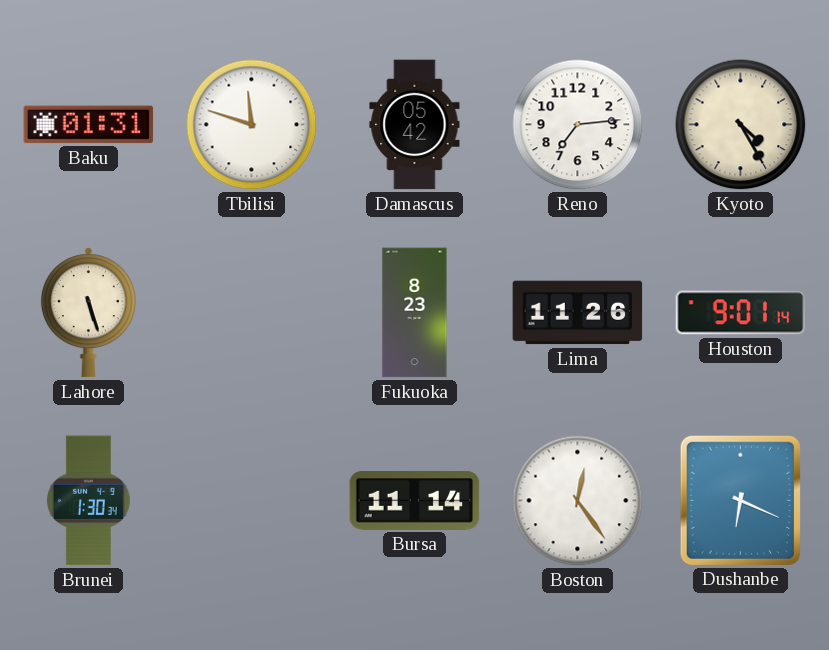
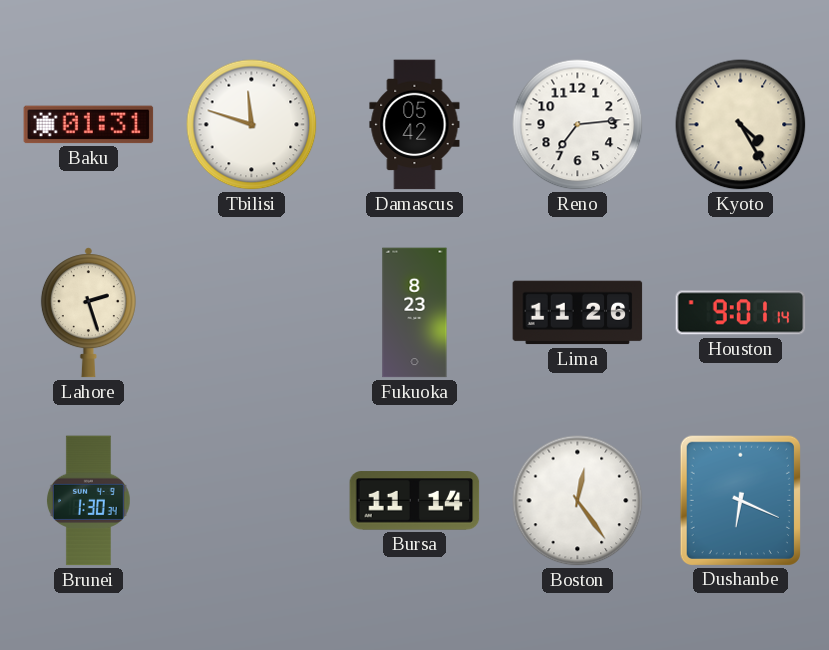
Lahore: 5:27 -> 2:27
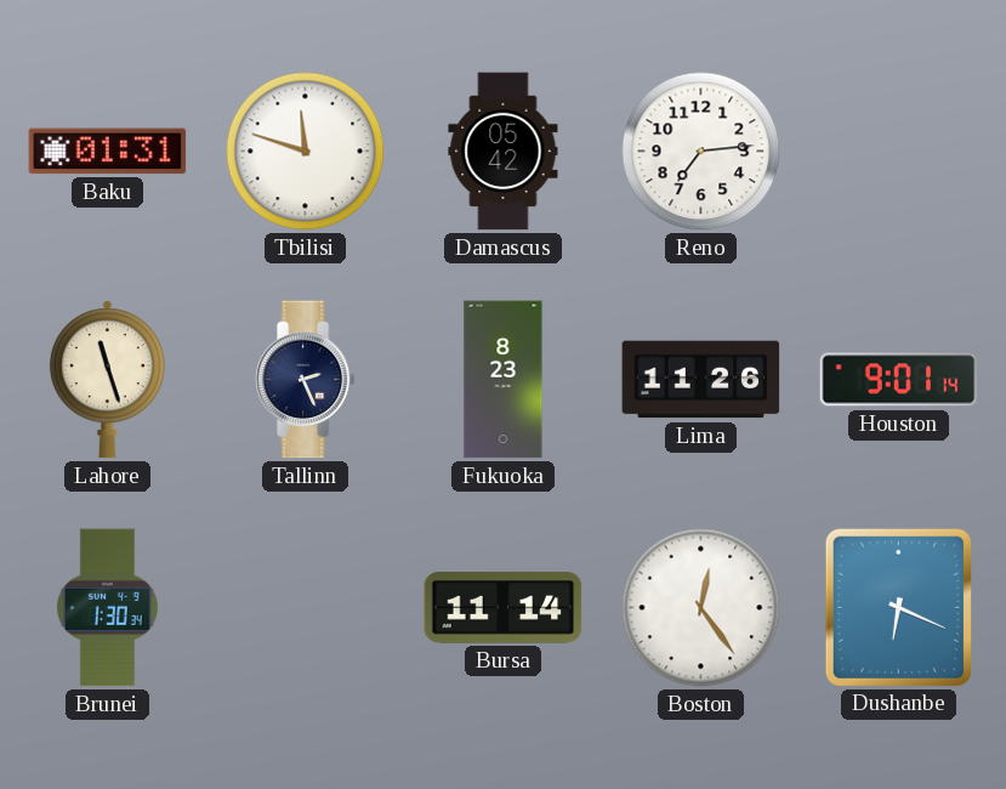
Kyoto: 4:25 -> none
Lahore: 2:27 -> 11:27
Tallinn: none -> 2:26
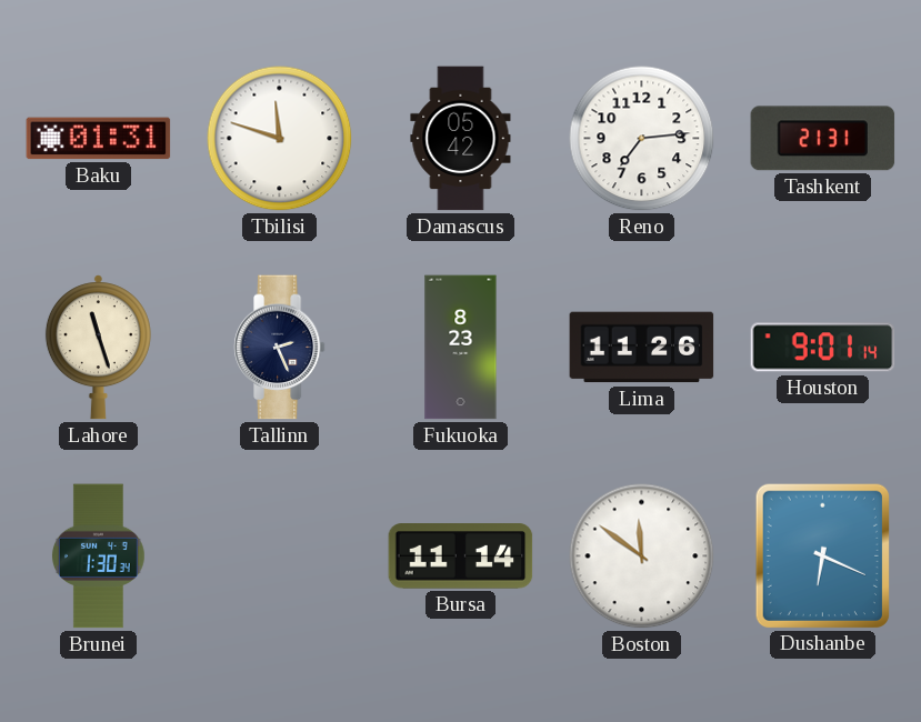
Tashkent: none -> 21:31
Boston: 12:24 -> 11:51
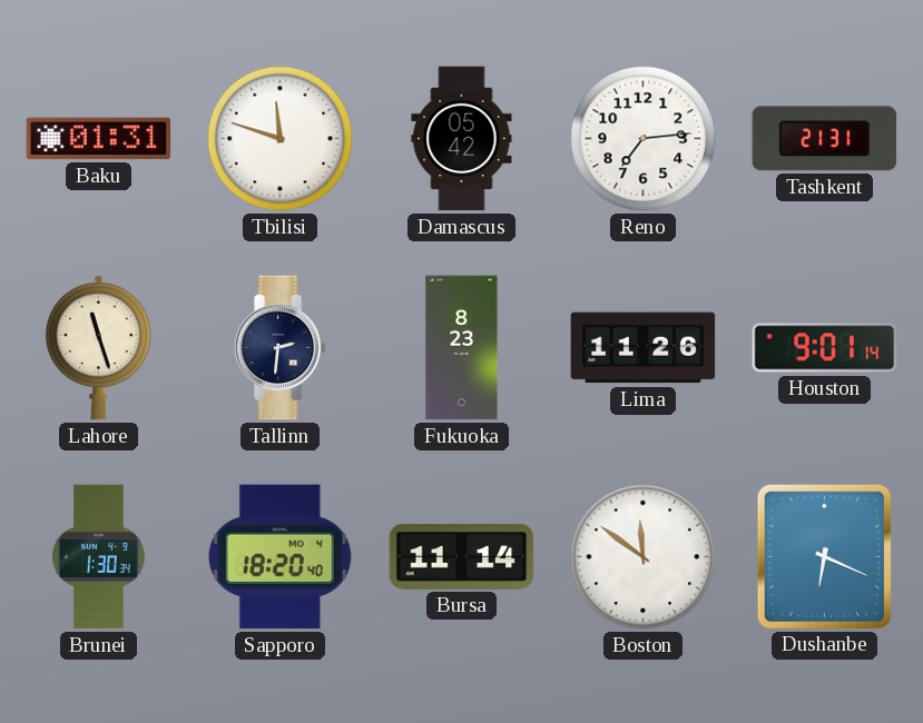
Tallinn: 2:26 -> 2:31
Sapporo: none -> 18:20
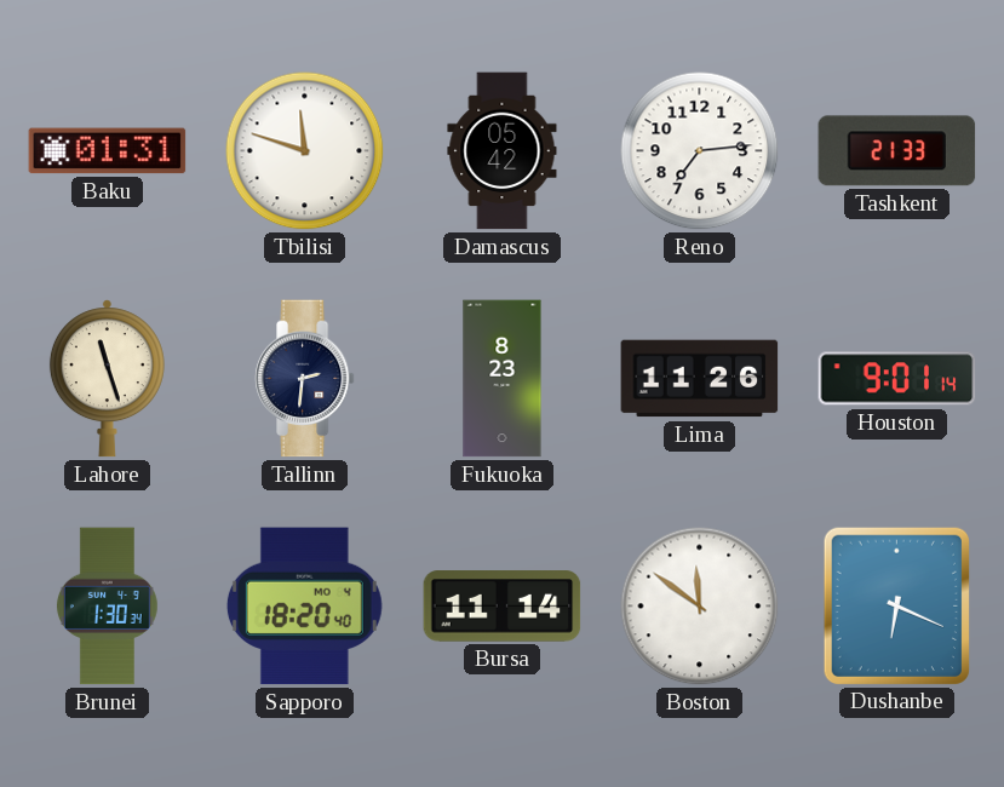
Tashkent: 21:31 -> 21:33
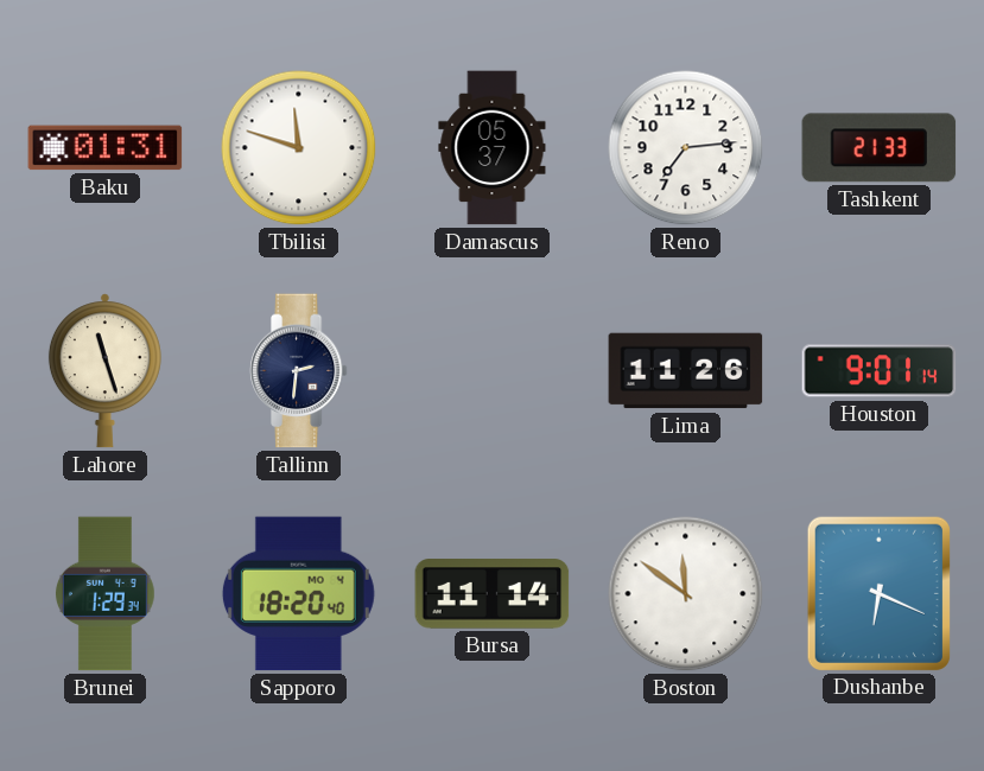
Damascus: 05:42 -> 05:37
Fukuoka: 8:23 -> none
Brunei: 1:30 -> 1:29
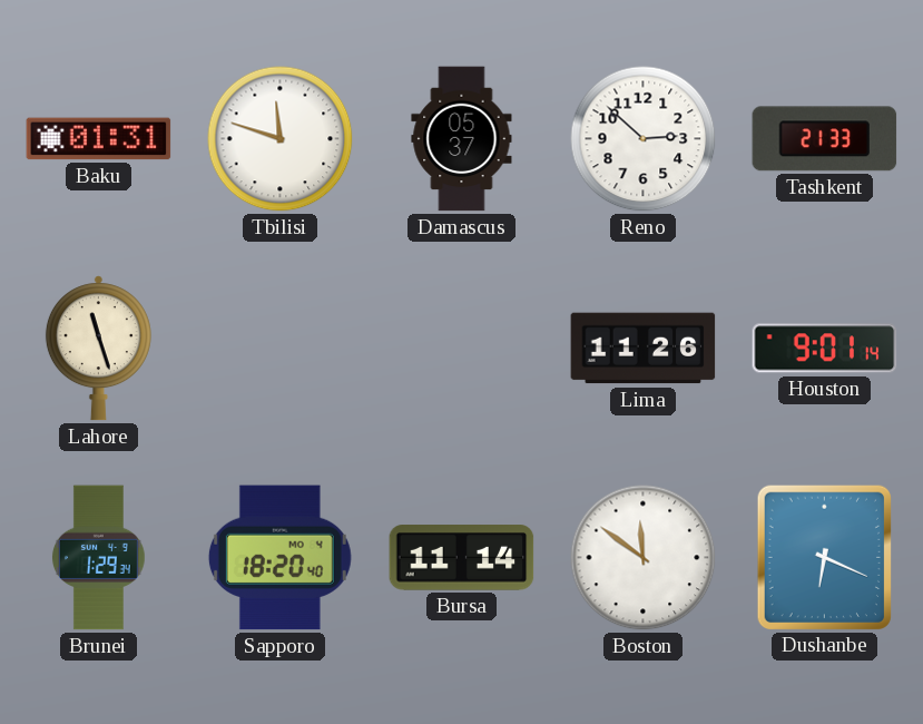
Reno: 7:14 -> 2:52
Tallinn: 2:31 -> none
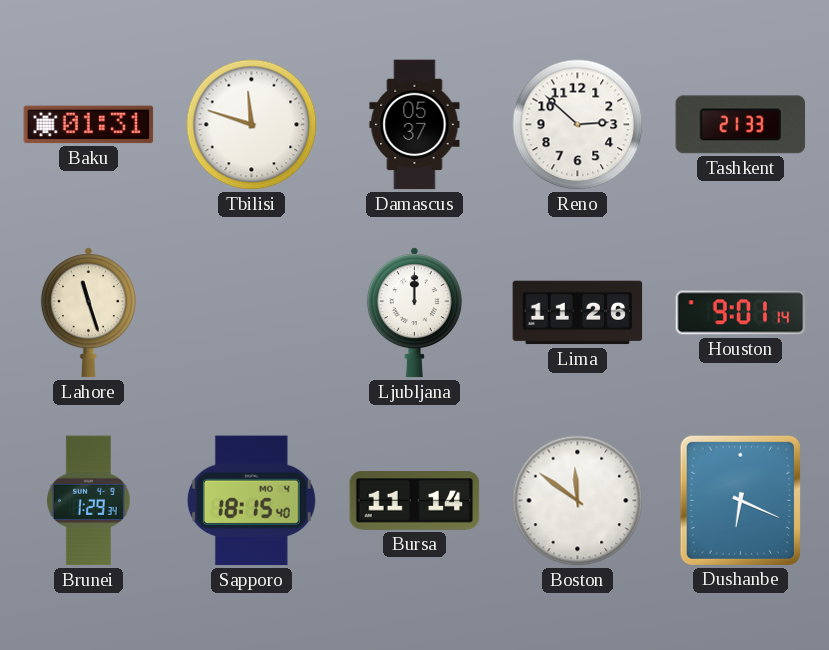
Ljubljana: none -> 12:00
Sapporo: 18:20 -> 18:15
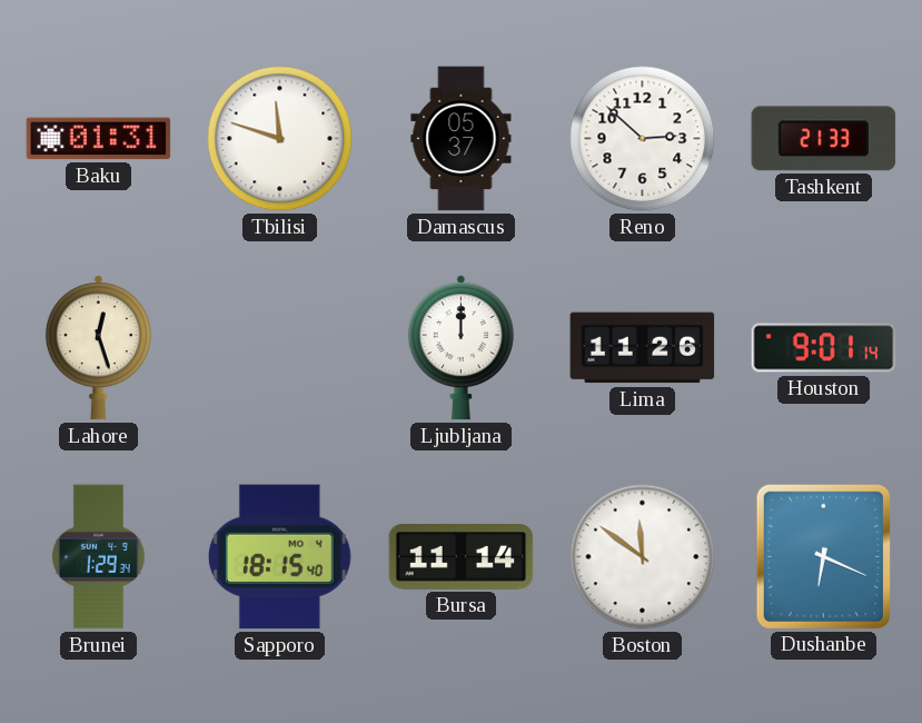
Lahore: 11:27 -> 12:27
